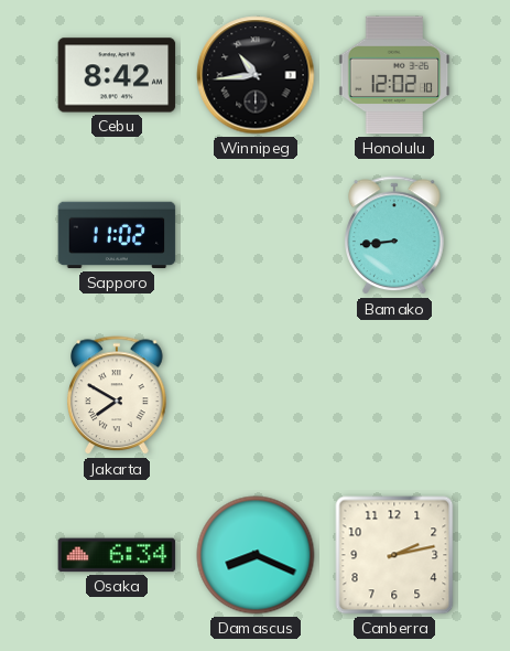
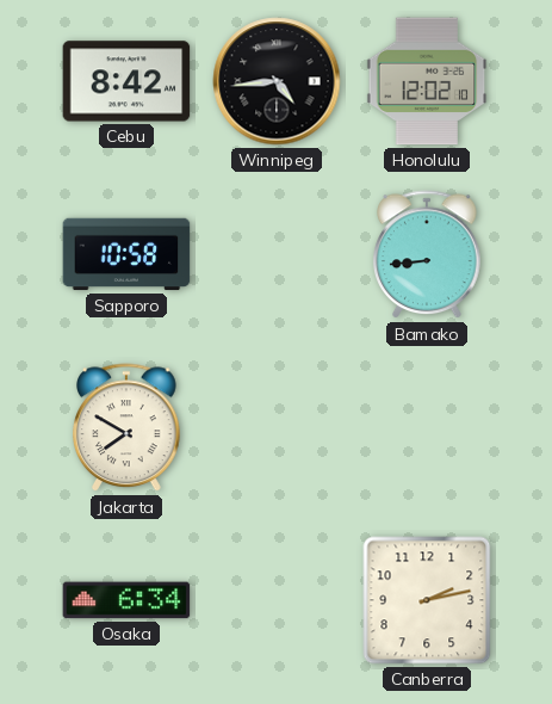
Winnipeg: 10:44 -> 4:44
Sapporo: 11:02 -> 10:58
Damascus: 8:19 -> none
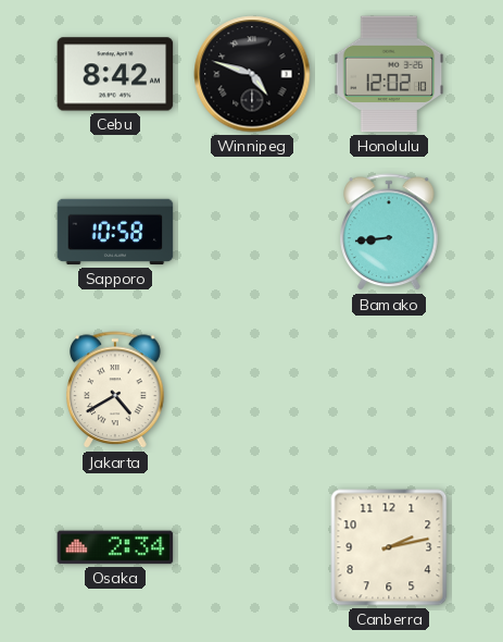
Winnipeg: 4:44 -> 4:48
Jakarta: 7:50 -> 4:40
Osaka: 6:34 -> 2:34
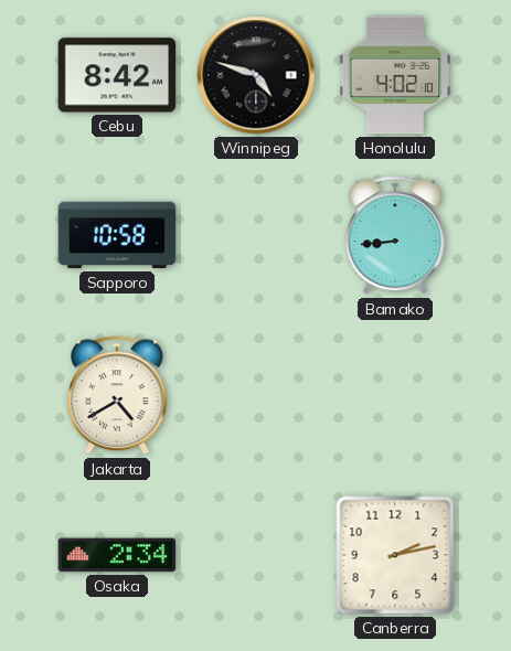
Honolulu: 12:02 -> 4:02
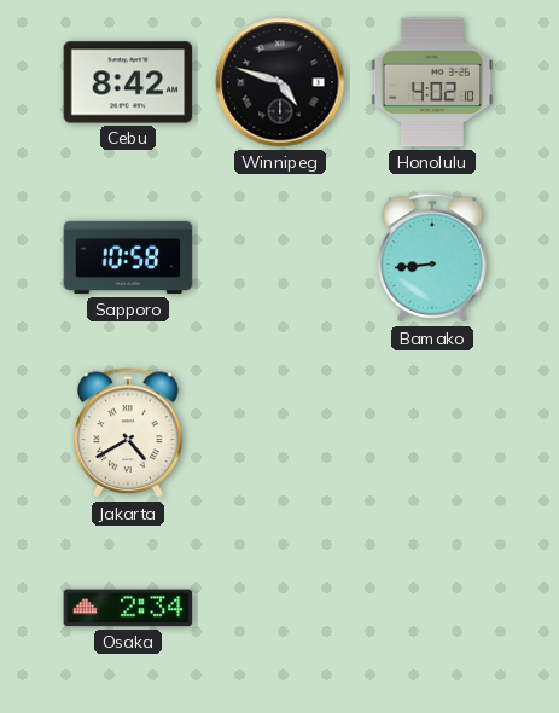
Canberra: 2:13 -> none
